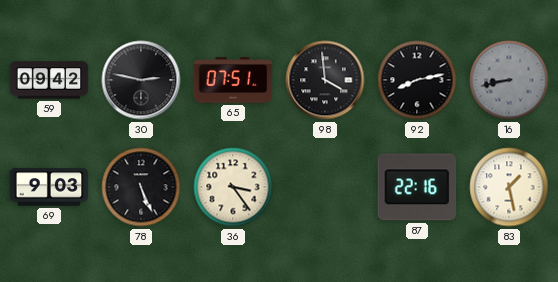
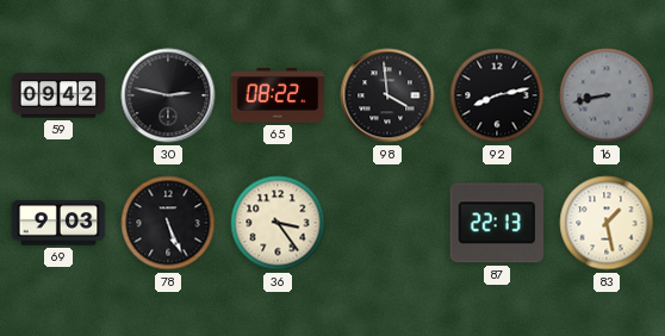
65: 07:51 -> 08:22
87: 22:16 -> 22:13
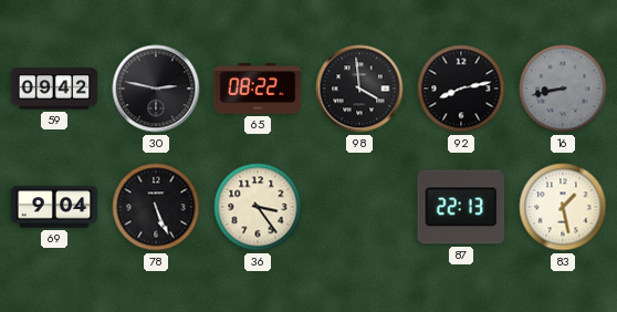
69: 9:03 -> 9:04
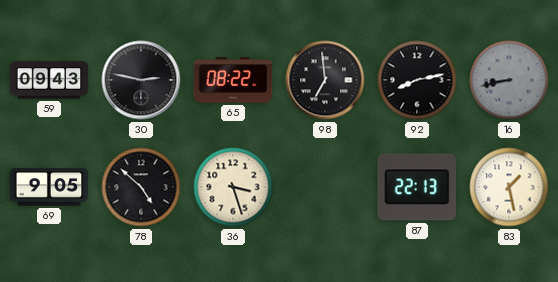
59: 09:42 -> 09:43
98: 3:59 -> 6:59
69: 9:04 -> 9:05
78: 5:26 -> 4:52
36: 3:24 -> 3:27
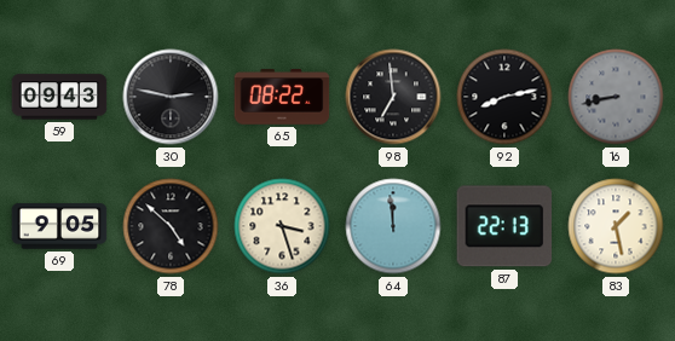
64: none -> 11:59
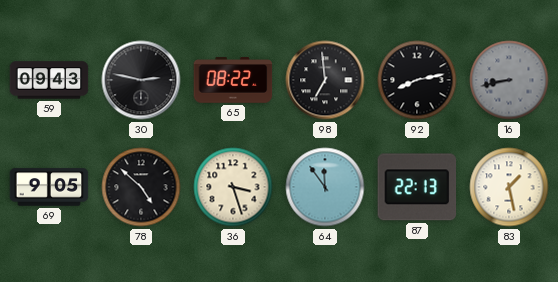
64: 11:59 -> 11:54
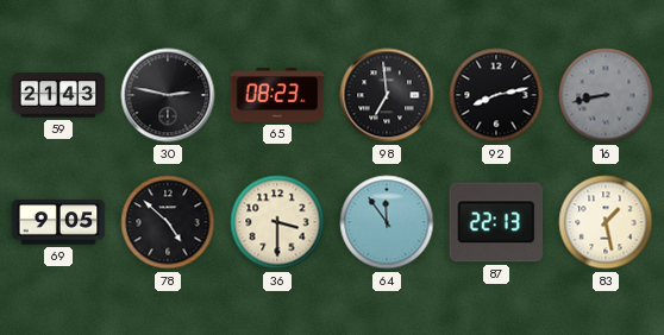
59: 09:43 -> 21:43
65: 08:22 -> 08:23
36: 3:27 -> 3:30
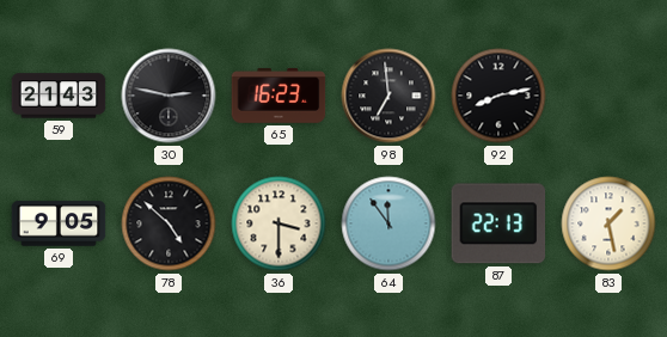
65: 08:23 -> 16:23
16: 8:43 -> none
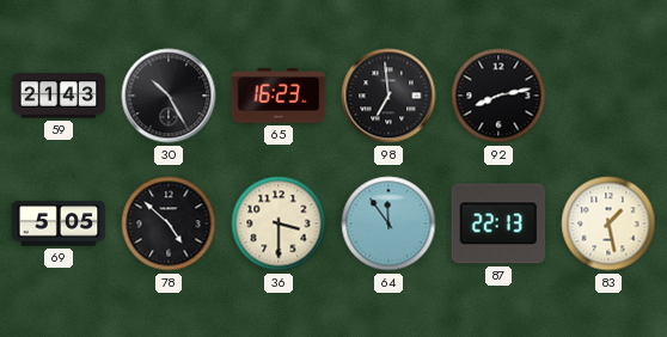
30: 2:47 -> 10:25
69: 9:05 -> 5:05
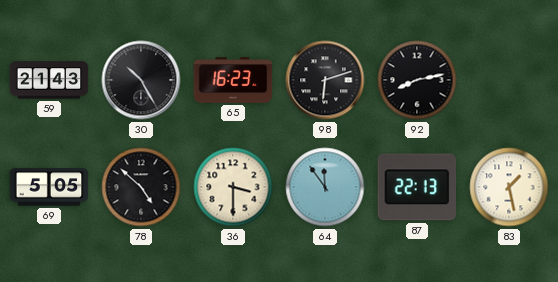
98: 6:59 -> 6:12
